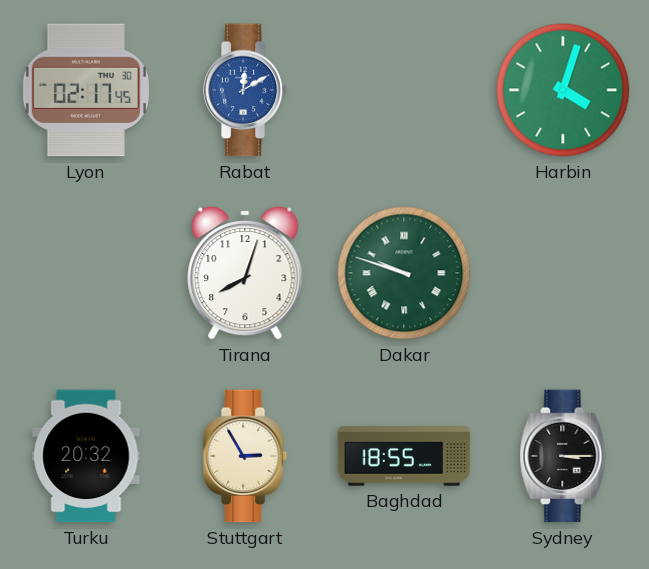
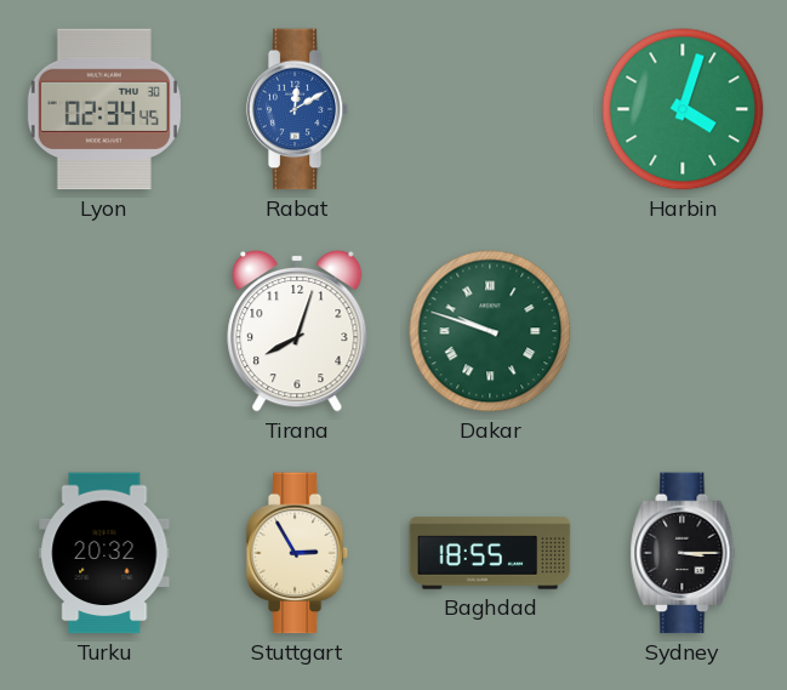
Lyon: 02:17 -> 02:34
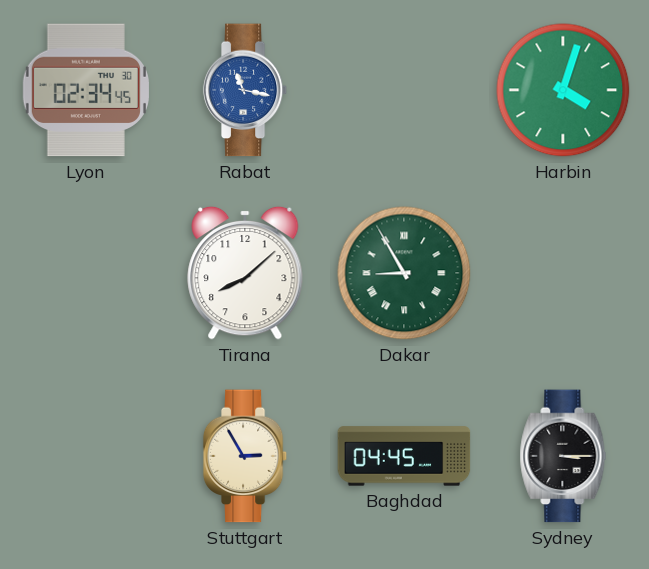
Rabat: 12:10 -> 11:17
Tirana: 8:03 -> 8:08
Dakar: 9:48 -> 8:55
Turku: 20:32 -> none
Baghdad: 18:55 -> 04:45
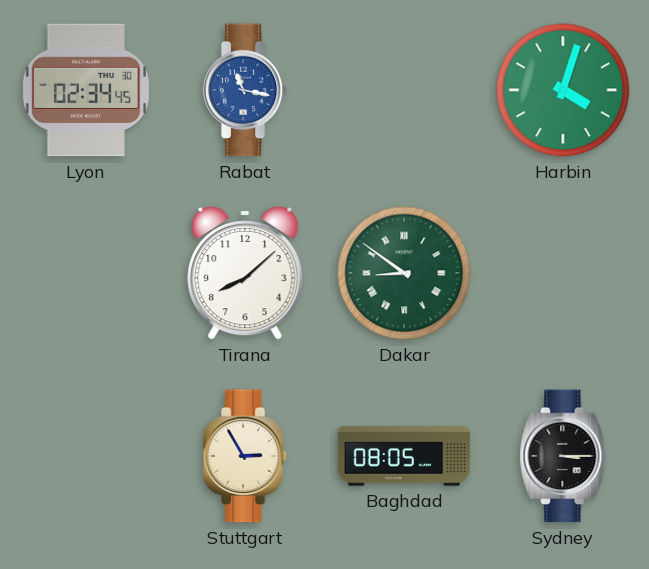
Dakar: 8:55 -> 8:51
Baghdad: 04:45 -> 08:05
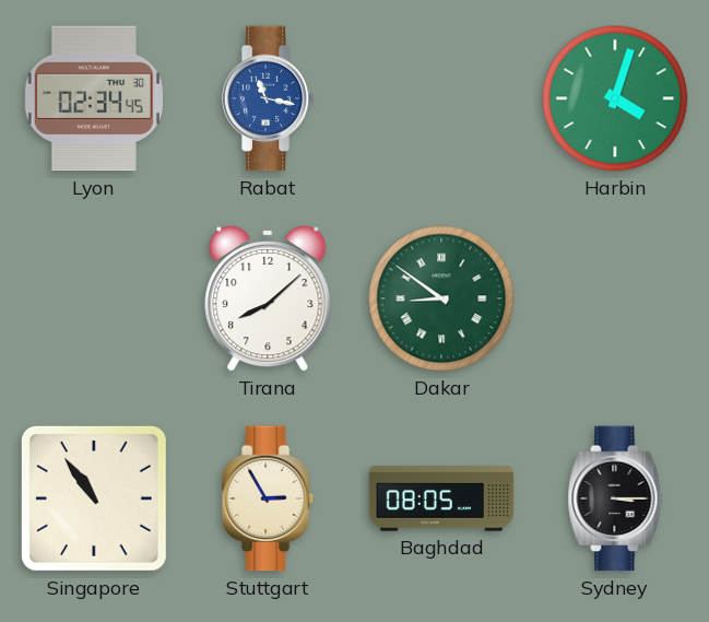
Singapore: none -> 10:54
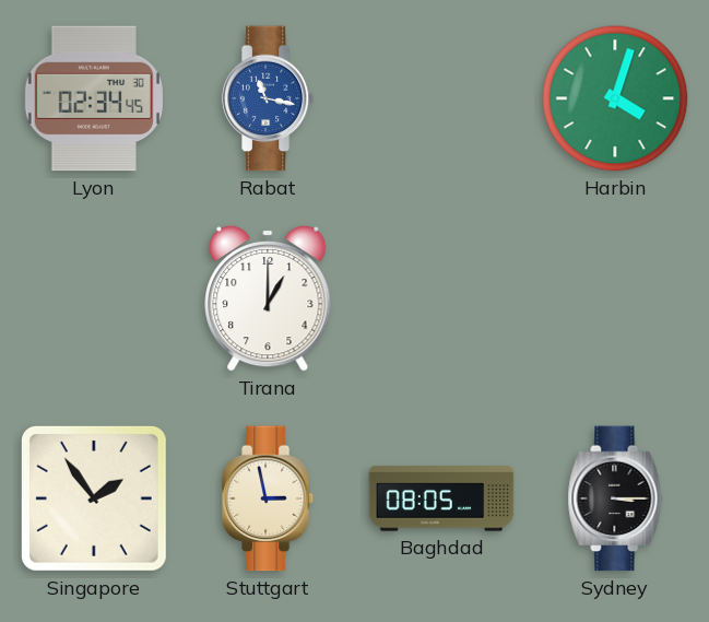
Tirana: 8:08 -> 1:00
Dakar: 8:51 -> none
Singapore: 10:54 -> 1:54
Stuttgart: 2:55 -> 2:58
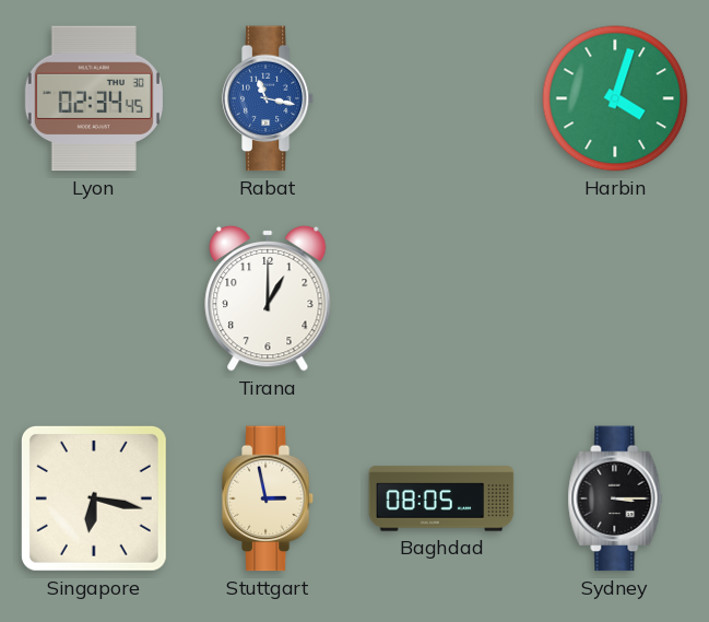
Singapore: 1:54 -> 6:17
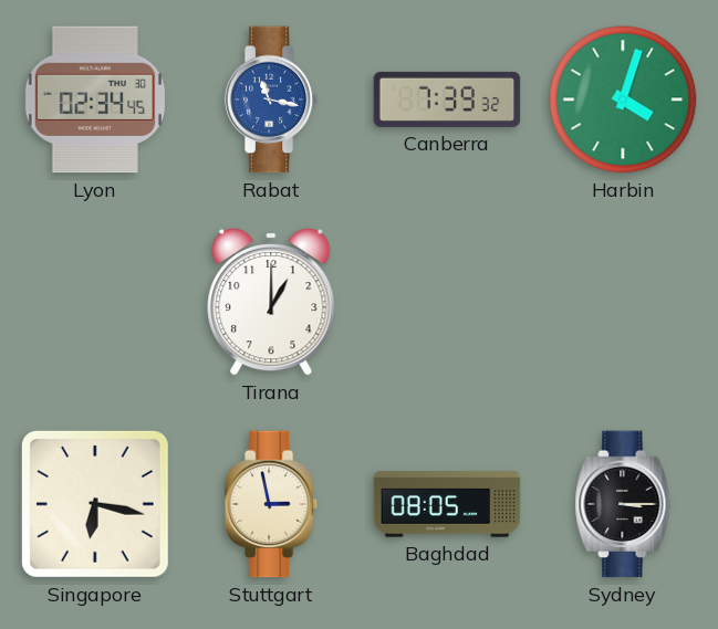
Canberra: none -> 7:39
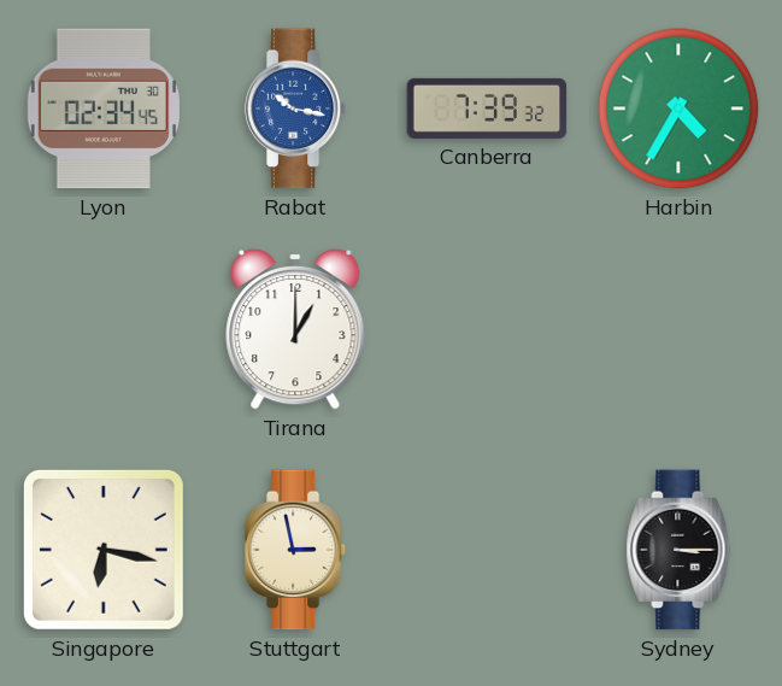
Rabat: 11:17 -> 10:17
Harbin: 4:03 -> 4:35
Baghdad: 08:05 -> none
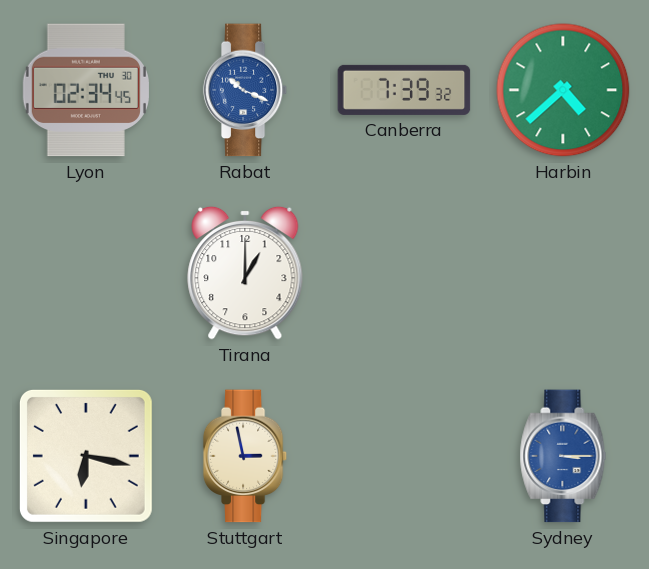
Rabat: 10:17 -> 10:19
Harbin: 4:35 -> 4:38
Sydney dial: black -> blue
